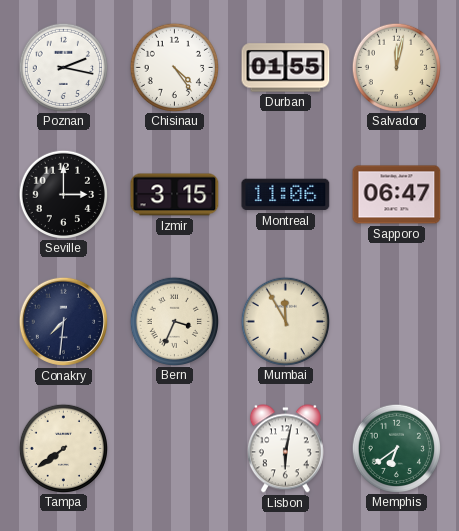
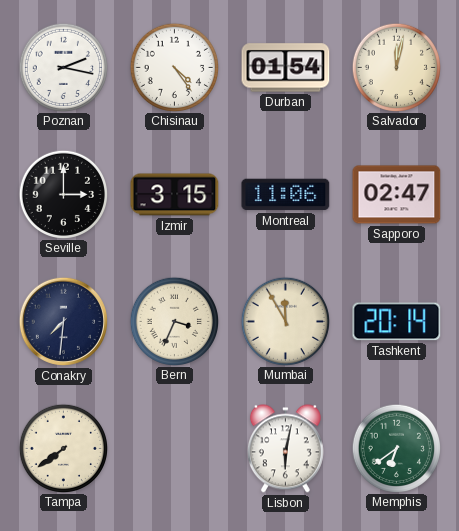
Durban: 01:55 -> 01:54
Sapporo: 06:47 -> 02:47
Tashkent: none -> 20:14
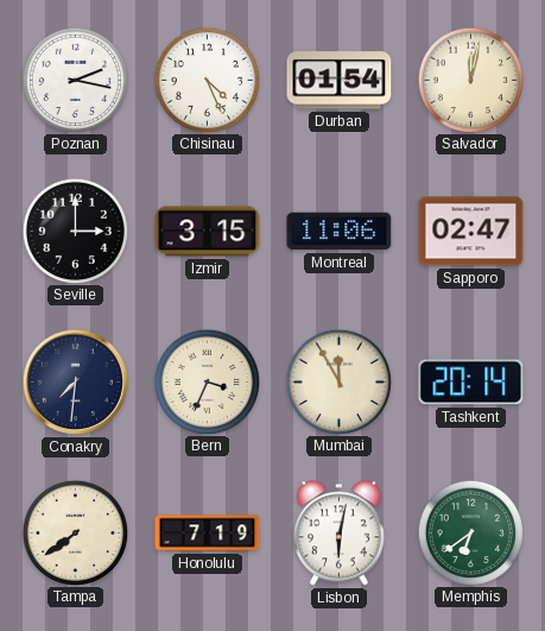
Chisinau: 4:24 -> 4:26
Honolulu: none -> 7:19
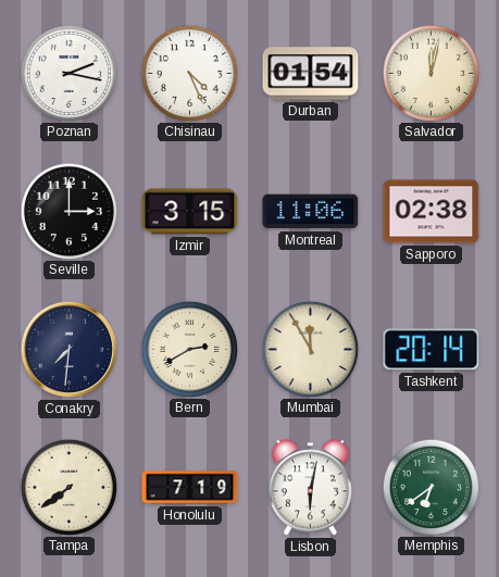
Sapporo: 02:47 -> 02:38
Bern: 3:34 -> 2:40
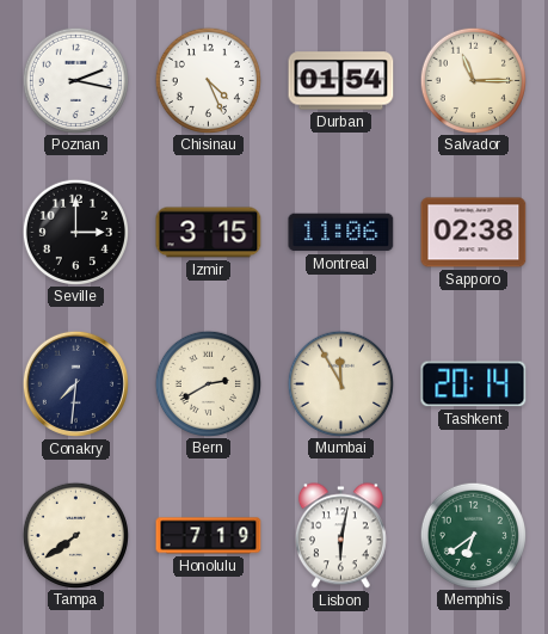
Salvador: 12:02 -> 11:15
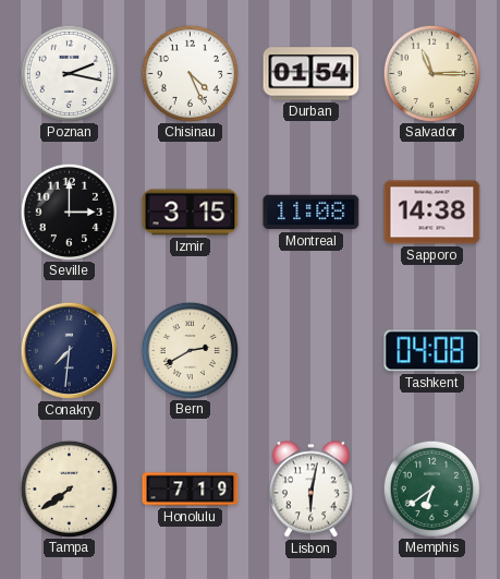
Montreal: 11:06 -> 11:08
Sapporo: 02:38 -> 14:38
Mumbai: 11:55 -> none
Tashkent: 20:14 -> 04:08
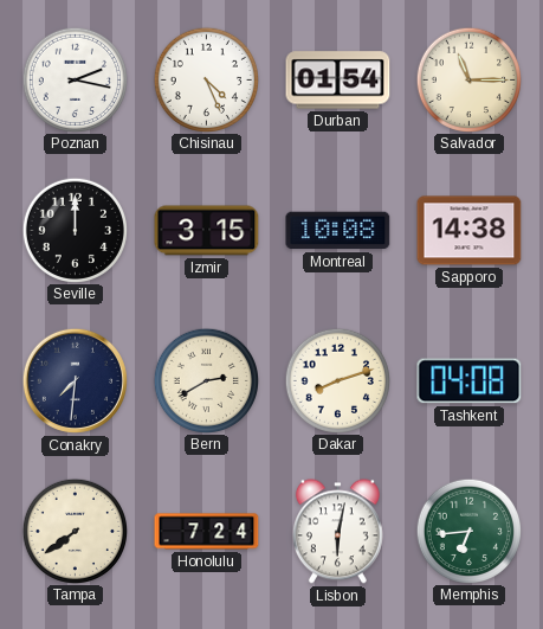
Seville: 3:00 -> 12:00
Montreal: 11:08 -> 10:08
Dakar: none -> 8:12
Honolulu: 7:19 -> 7:24
Memphis: 6:39 -> 6:44
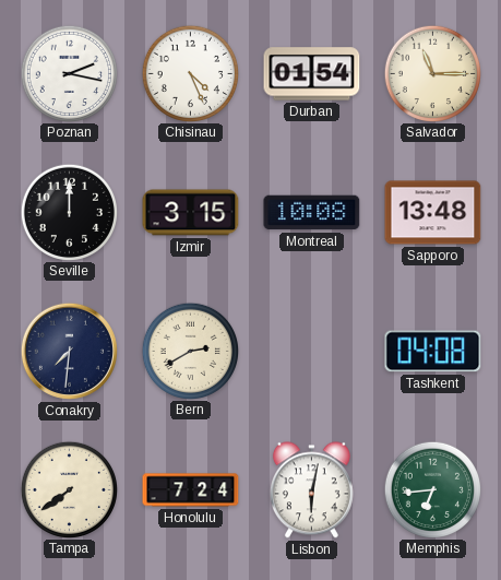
Sapporo: 14:38 -> 13:48
Dakar: 8:12 -> none
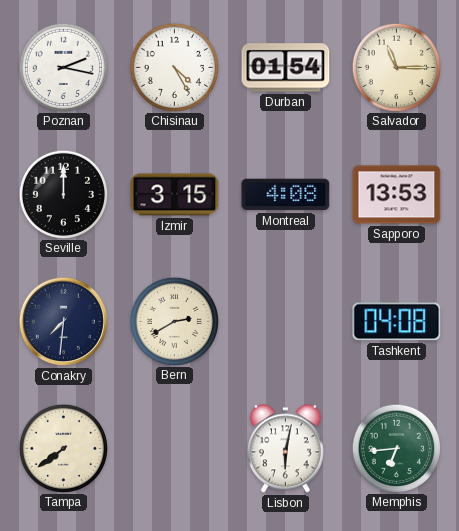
Chisinau: 4:26 -> 4:25
Montreal: 10:08 -> 4:08
Sapporo: 13:48 -> 13:53
Honolulu: 7:24 -> none
